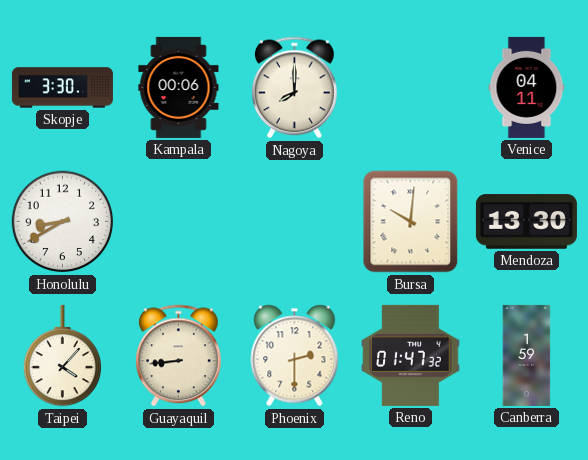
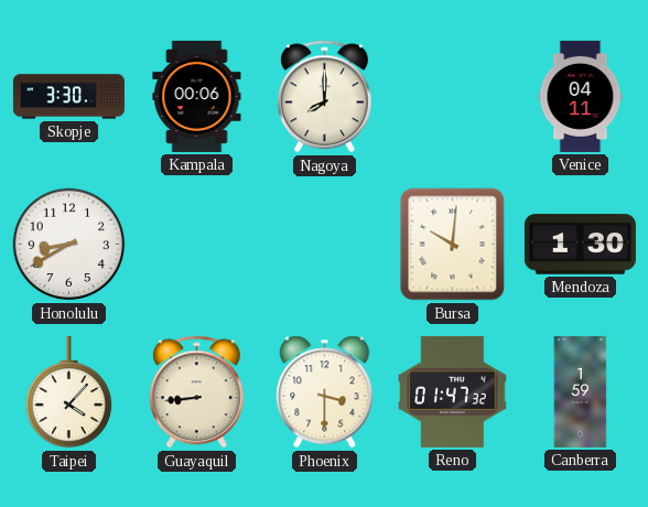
Mendoza: 13:30 -> 1:30
Phoenix: 2:30 -> 3:30
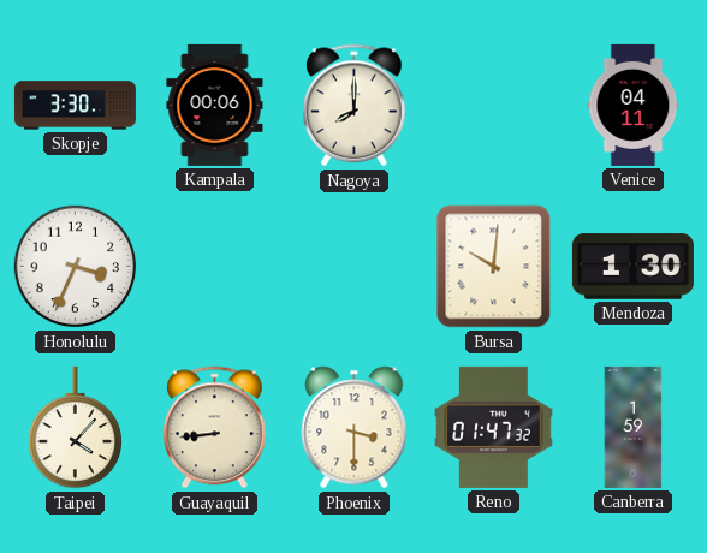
Honolulu: 8:40 -> 3:34
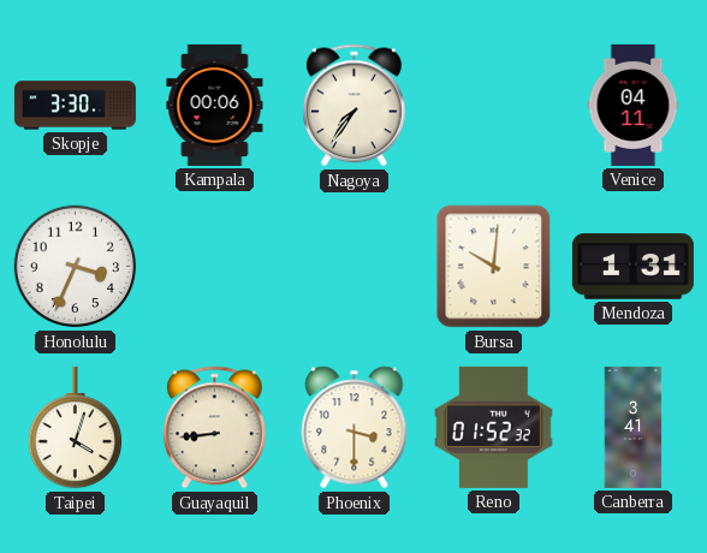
Nagoya: 8:00 -> 7:36
Mendoza: 1:30 -> 1:31
Taipei: 4:07 -> 4:03
Reno: 01:47 -> 01:52
Canberra: 1:59 -> 3:41
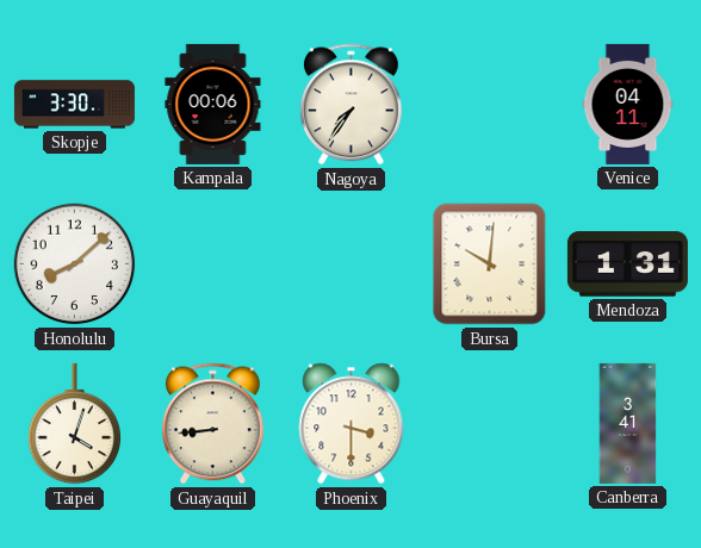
Honolulu: 3:34 -> 8:08
Reno: 01:52 -> none
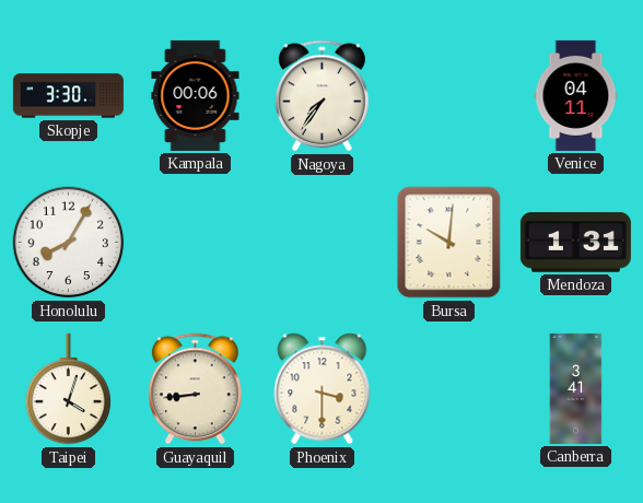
Honolulu: 8:08 -> 8:05
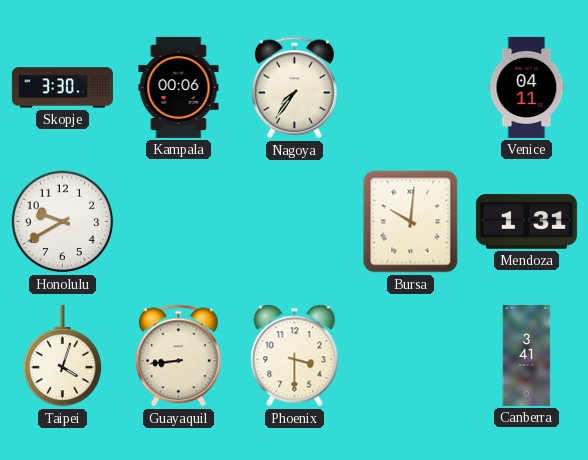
Honolulu: 8:05 -> 9:40
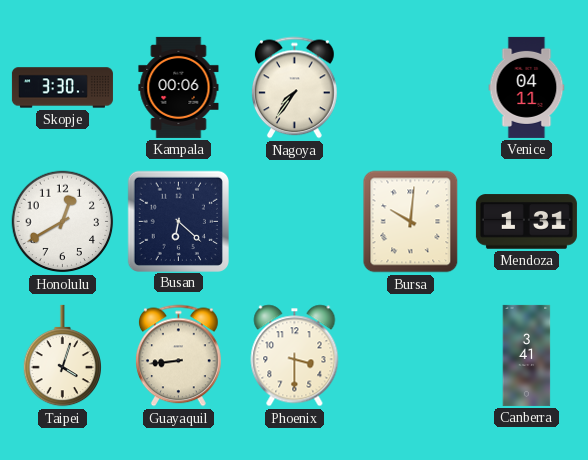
Honolulu: 9:40 -> 12:40
Busan: none -> 6:22
